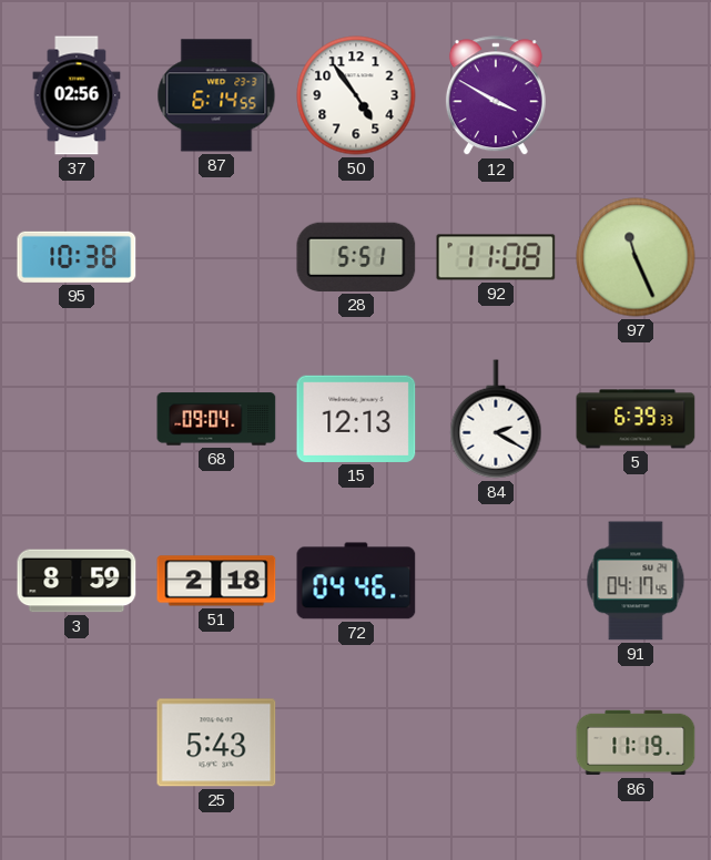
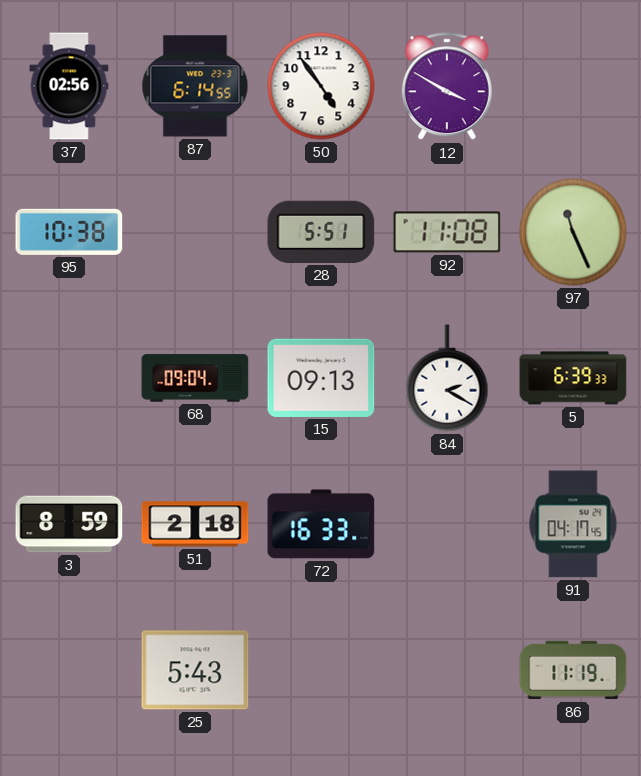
15: 12:13 -> 09:13
72: 04:46 -> 16:33
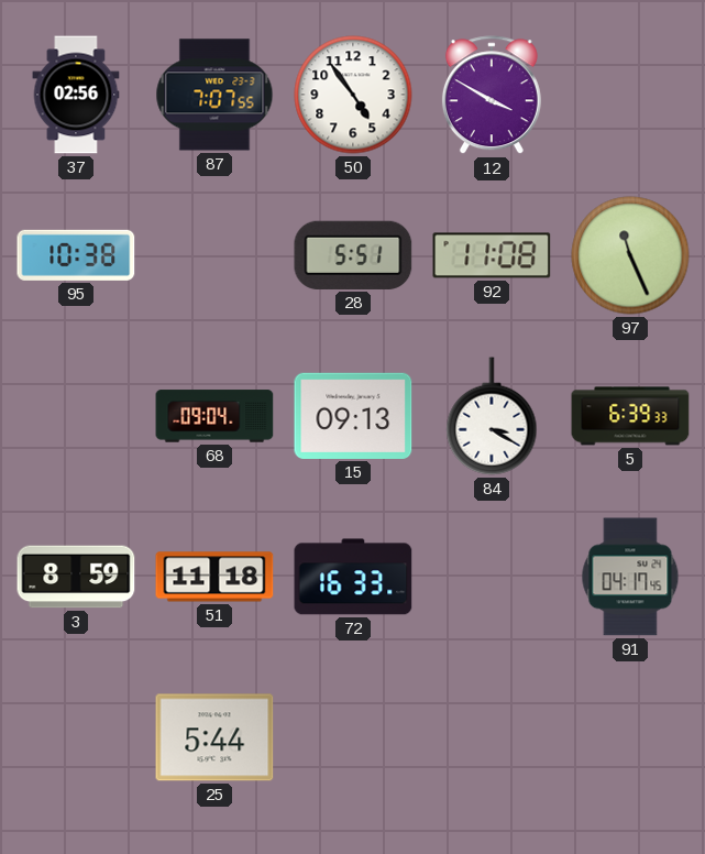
87: 6:14 -> 7:07
84: 2:20 -> 3:20
51: 2:18 -> 11:18
25: 5:43 -> 5:44
86: 11:19 -> none
